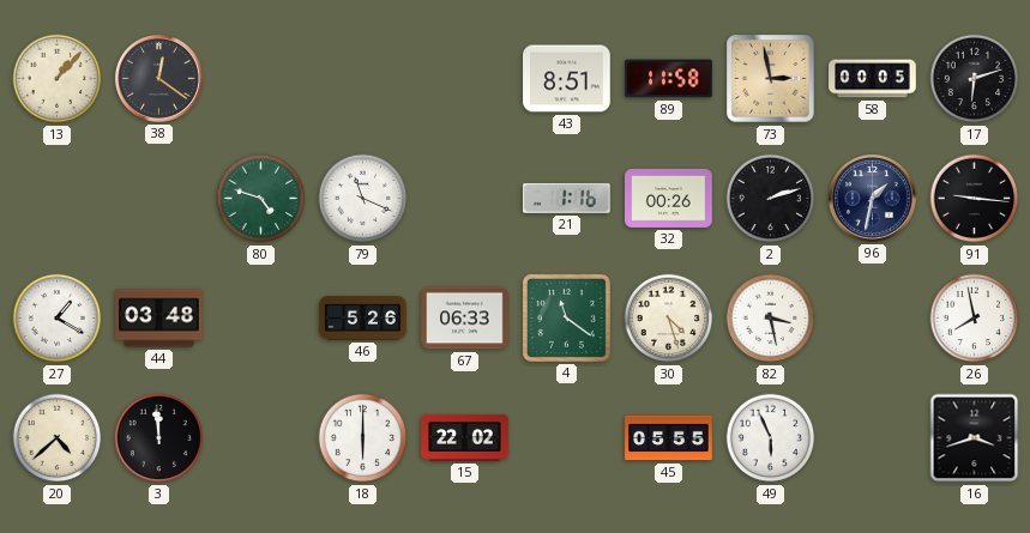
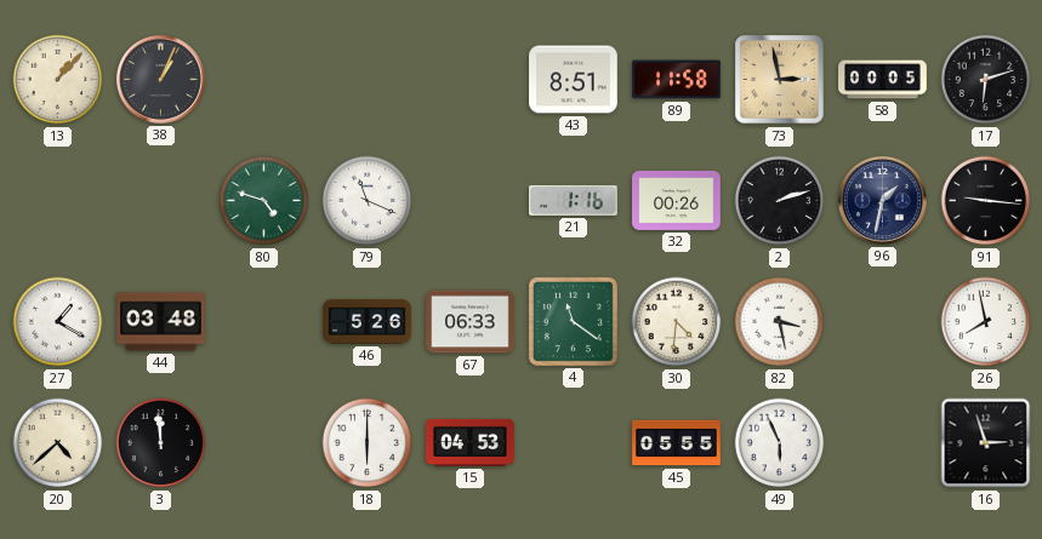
38: 12:21 -> 1:04
30: 4:27 -> 4:31
15: 22:02 -> 04:53
16: 3:42 -> 2:57
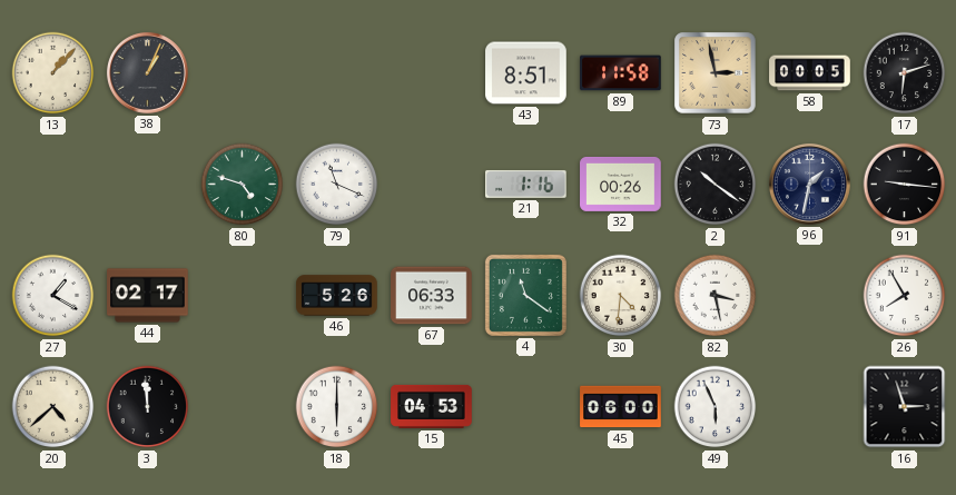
2: 2:12 -> 10:21
44: 03:48 -> 02:17
26: 7:58 -> 7:55
45: 05:55 -> 06:00
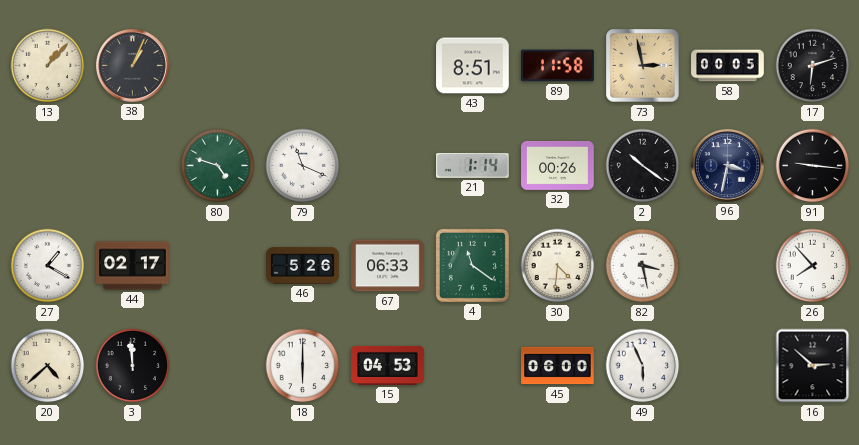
21: 1:16 -> 1:14
96: 1:32 -> 3:32
26: 7:55 -> 7:53
16: 2:57 -> 2:52
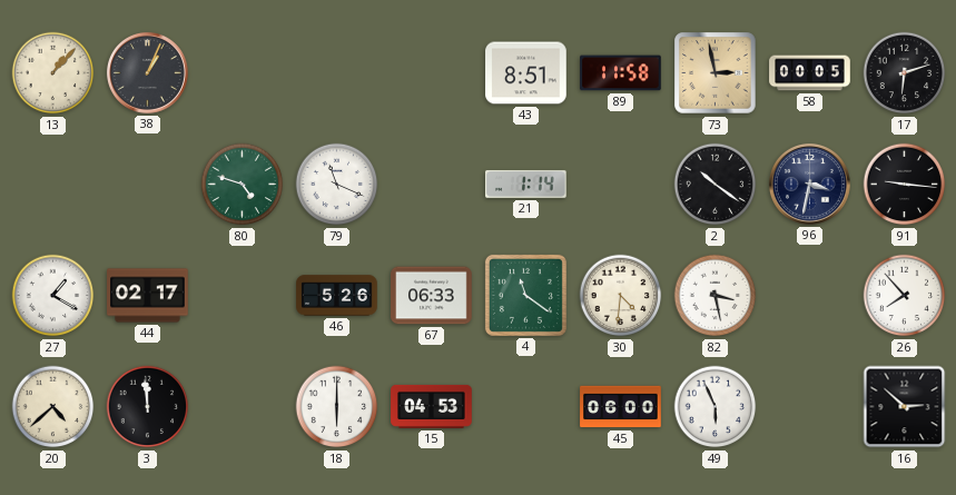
32: 00:26 -> none
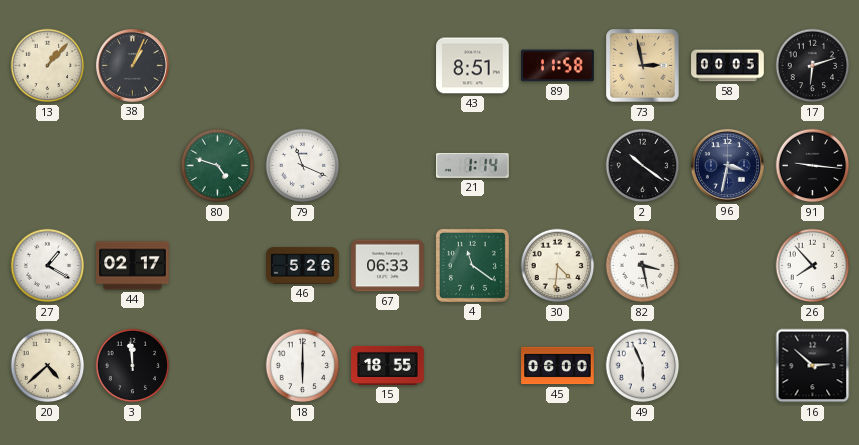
15: 04:53 -> 18:55
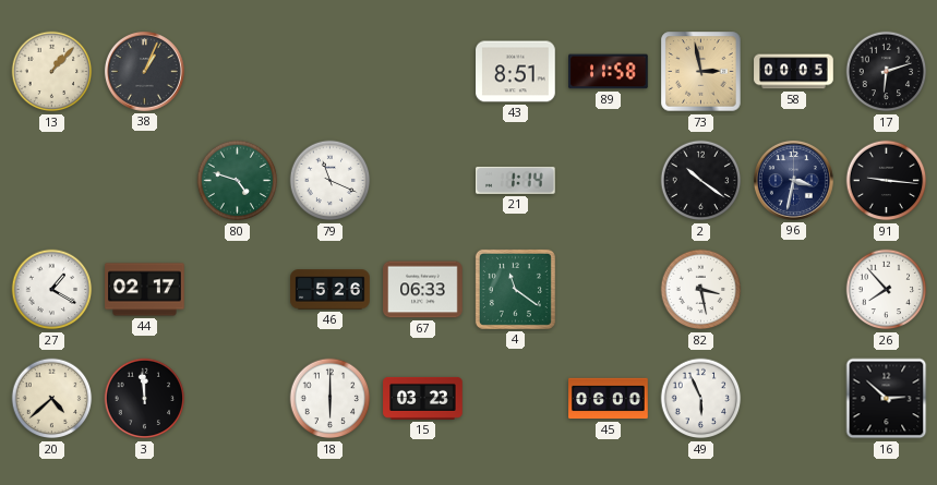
30: 4:31 -> none
15: 18:55 -> 03:23
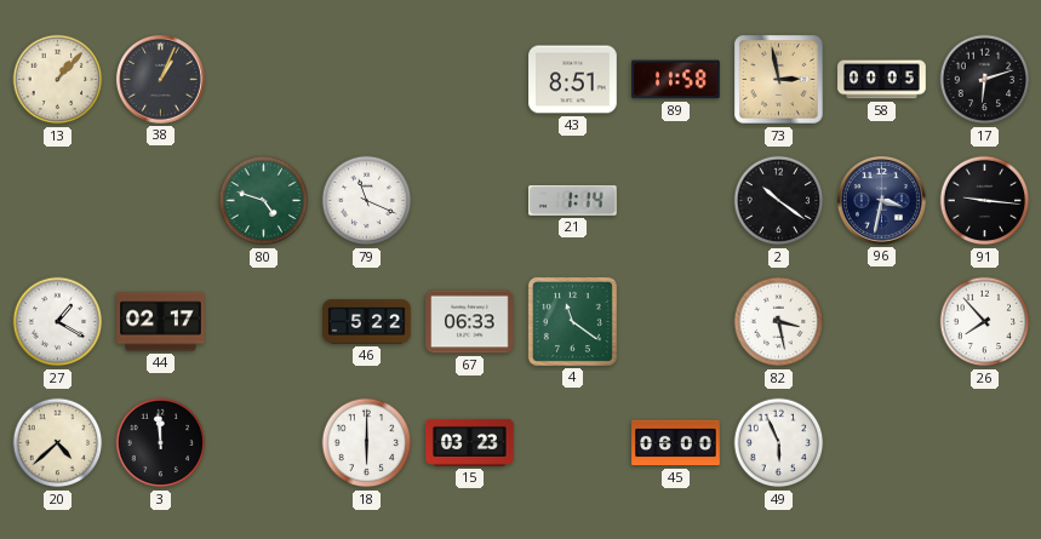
46: 5:26 -> 5:22
16: 2:52 -> none
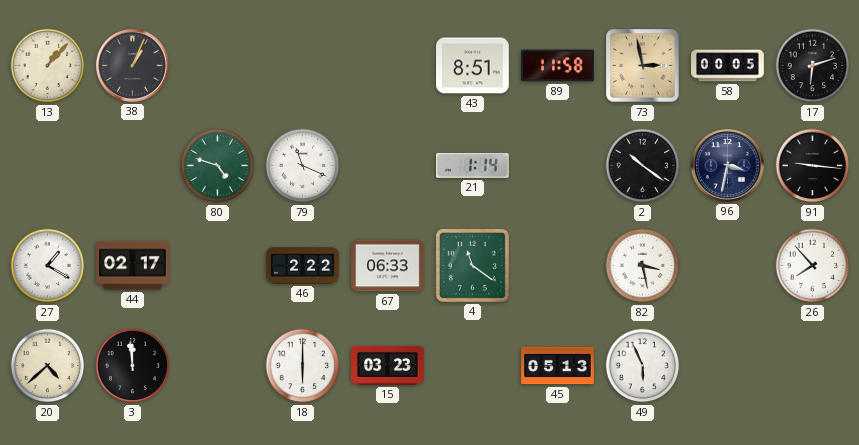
46: 5:22 -> 2:22
45: 06:00 -> 05:13
